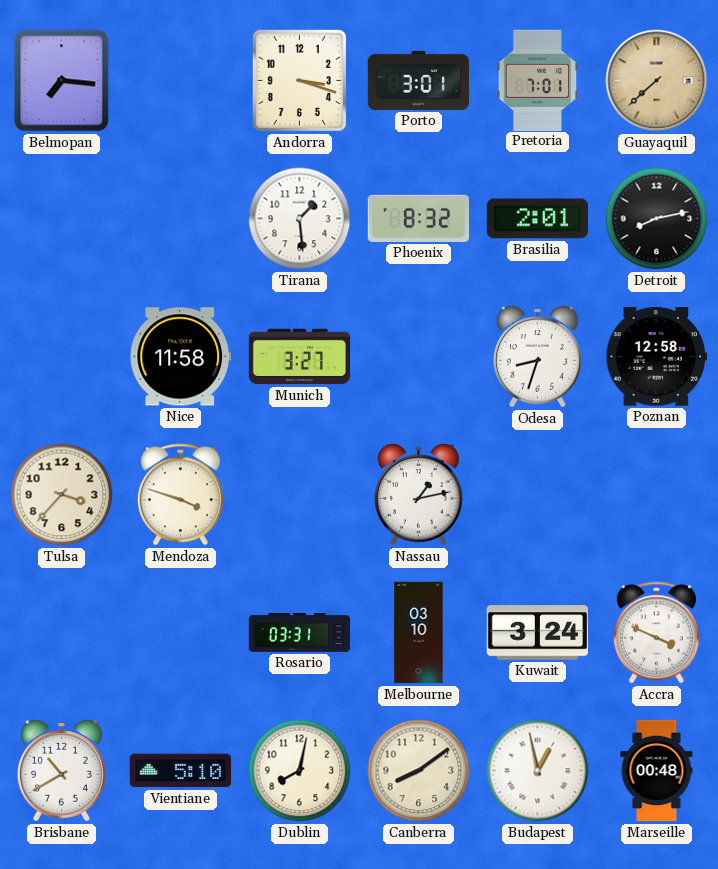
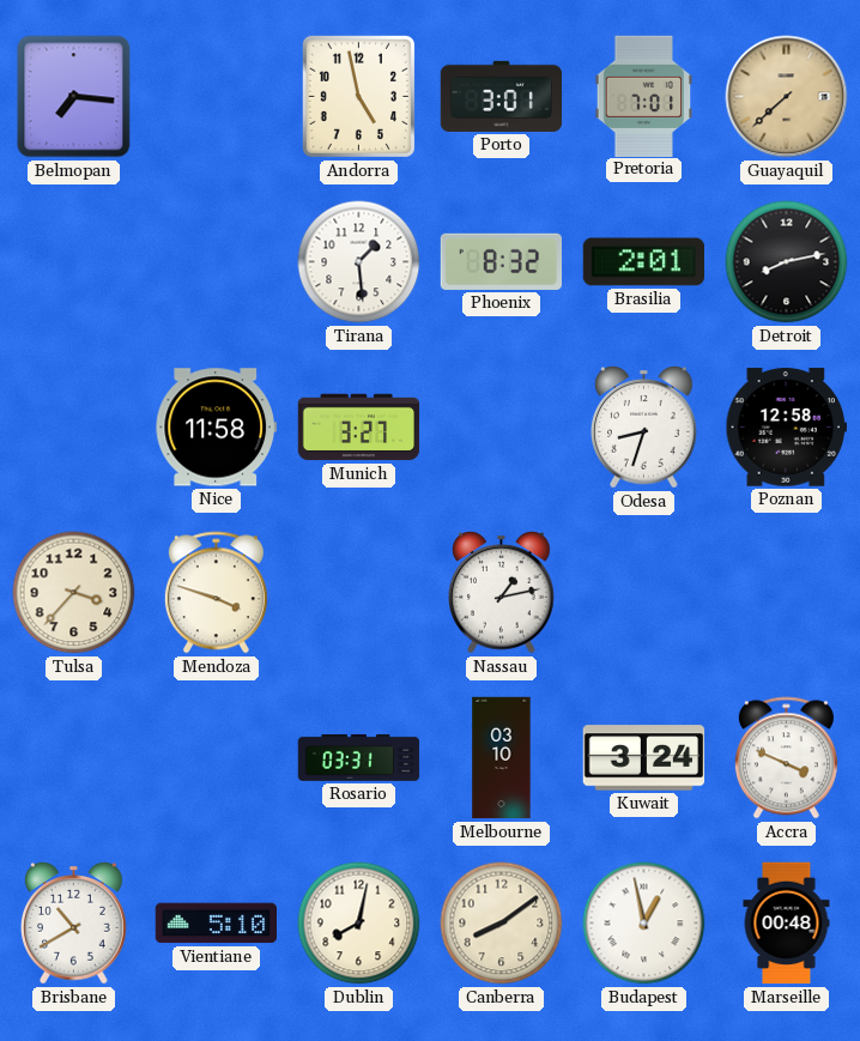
Andorra: 3:18 -> 4:58
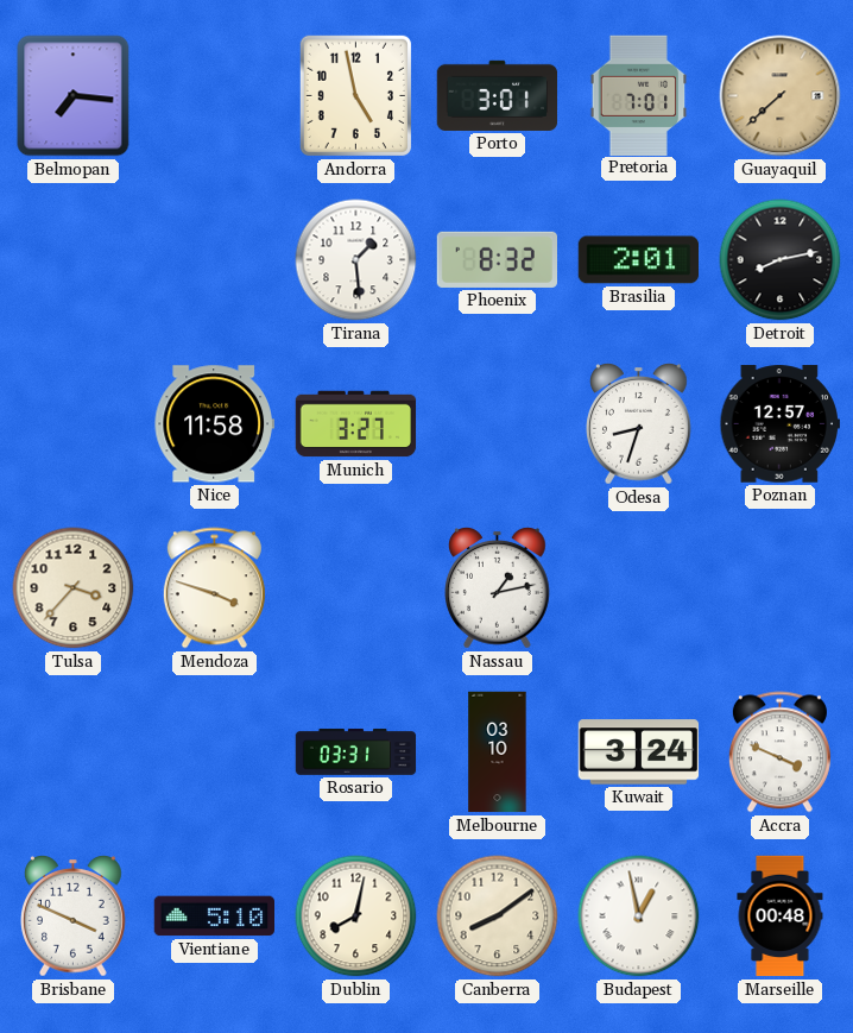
Poznan: 12:58 -> 12:57
Brisbane: 10:40 -> 3:49
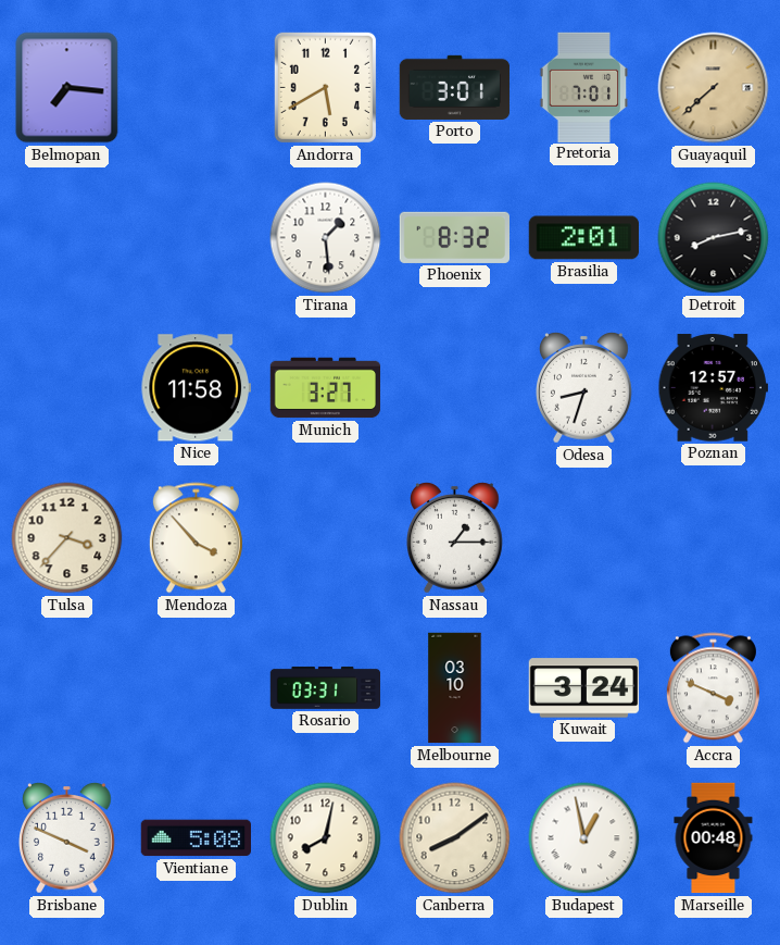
Andorra: 4:58 -> 5:40
Mendoza: 3:48 -> 3:53
Nassau: 1:13 -> 1:15
Vientiane: 5:10 -> 5:08
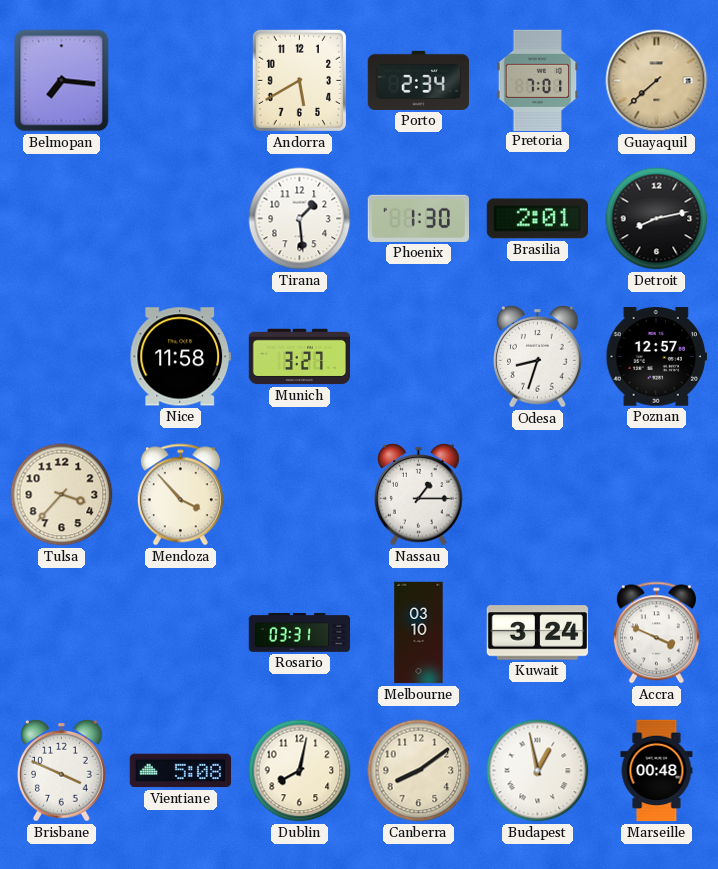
Porto: 3:01 -> 2:34
Phoenix: 8:32 -> 1:30
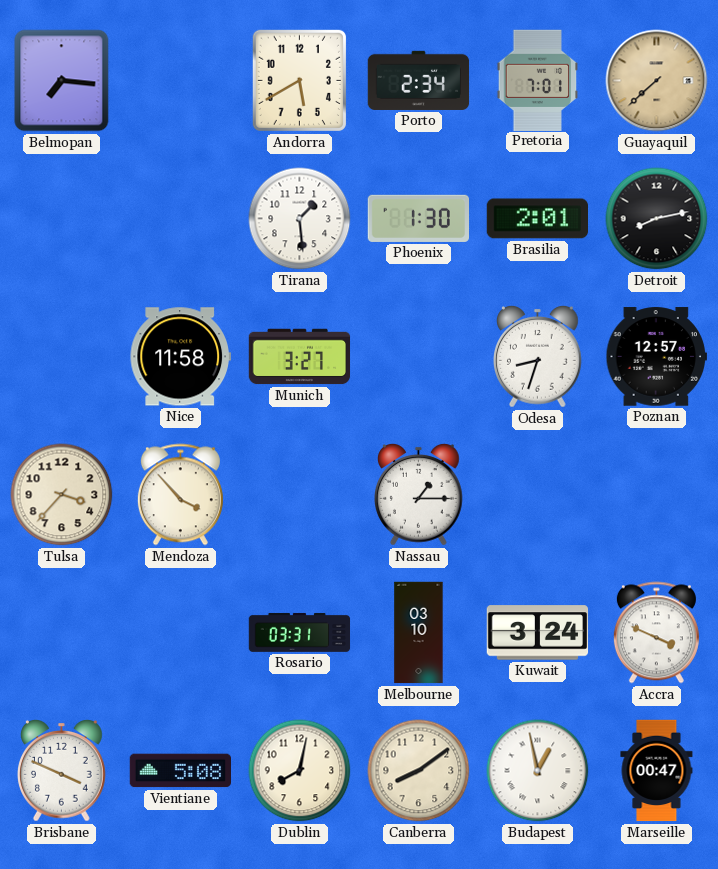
Marseille: 00:48 -> 00:47
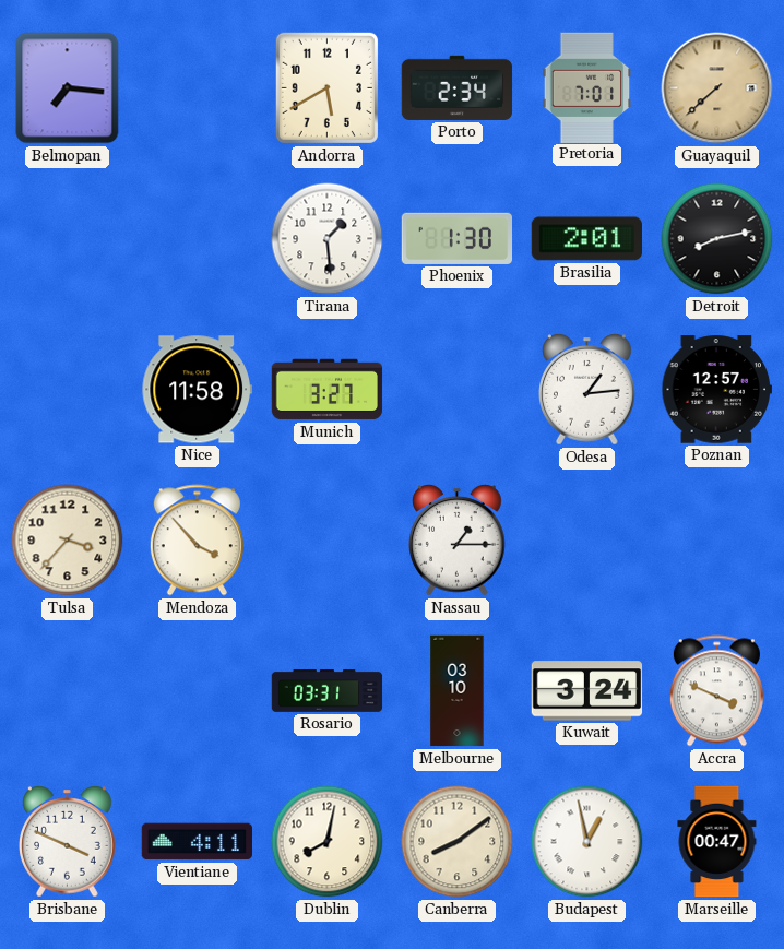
Odesa: 8:33 -> 1:14
Vientiane: 5:08 -> 4:11
